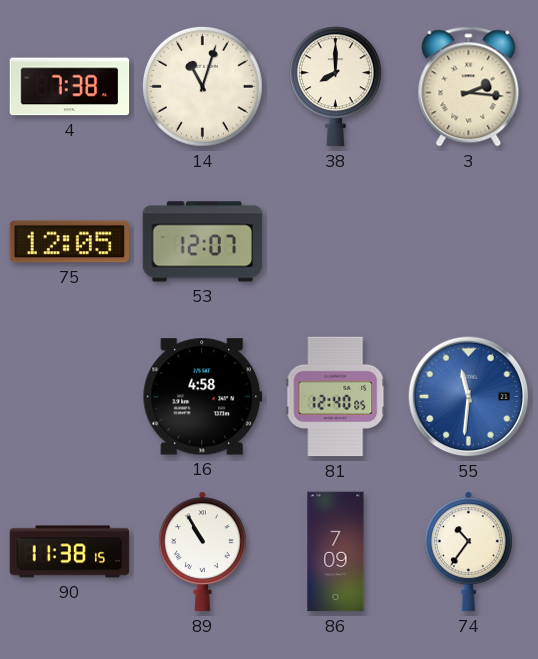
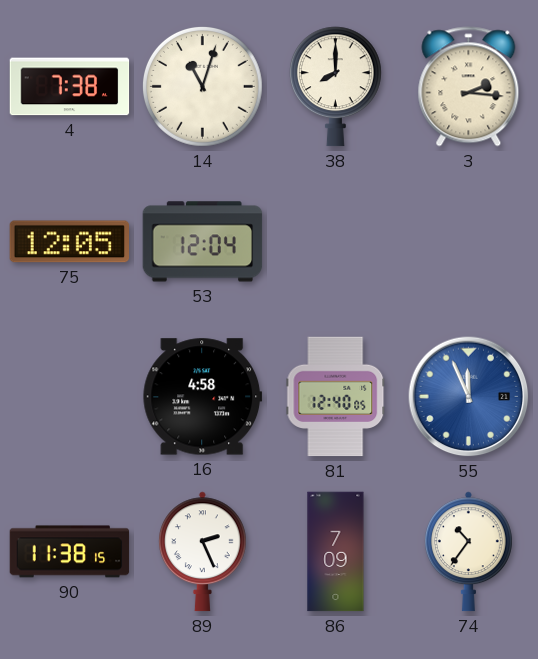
53: 12:07 -> 12:04
55: 11:31 -> 11:56
89: 10:55 -> 2:26
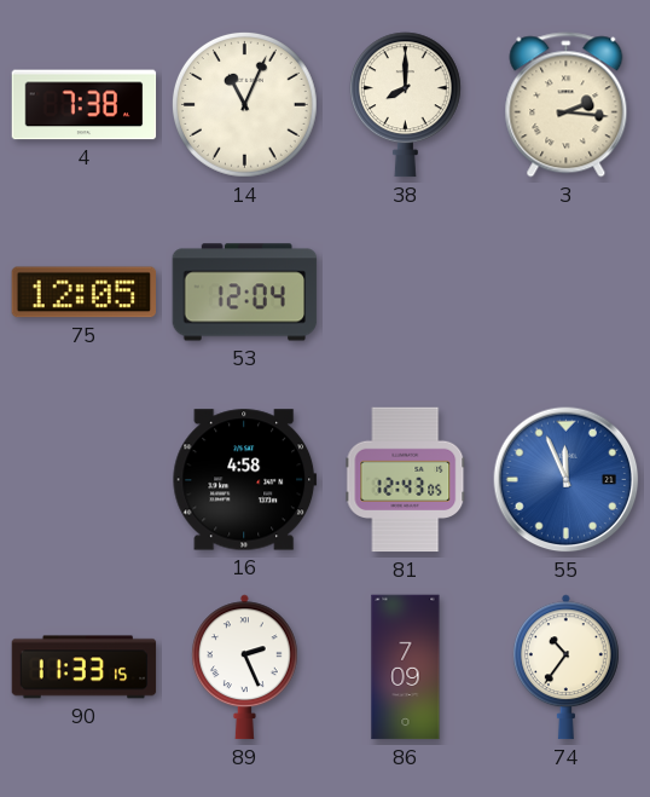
14: 11:03 -> 11:04
81: 12:40 -> 12:43
90: 11:38 -> 11:33
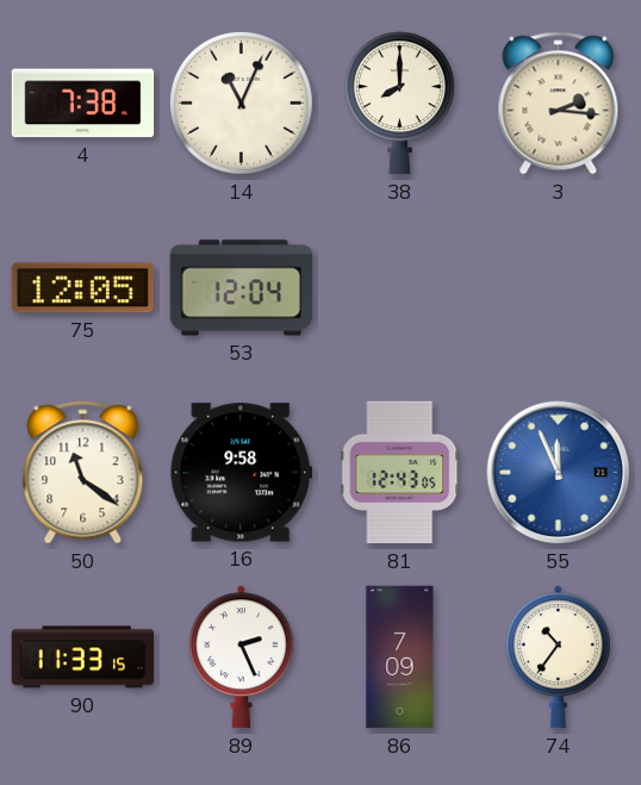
50: none -> 11:21
16: 4:58 -> 9:58
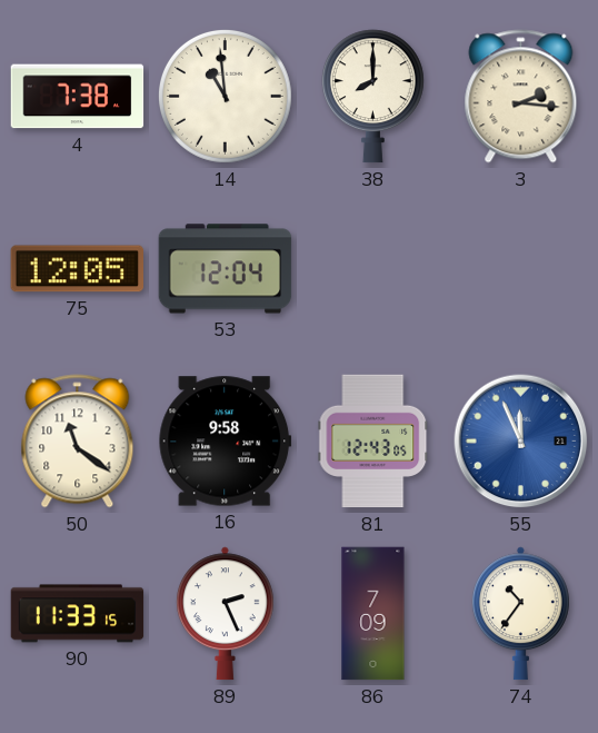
14: 11:04 -> 10:59
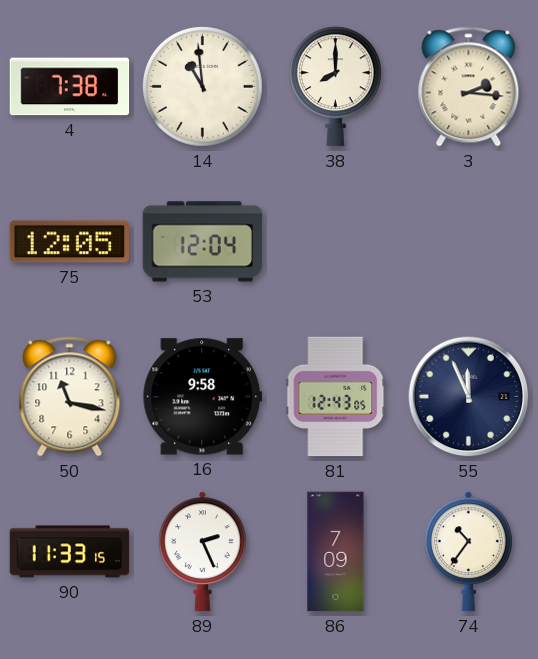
50: 11:21 -> 11:17
55 dial: blue -> navy
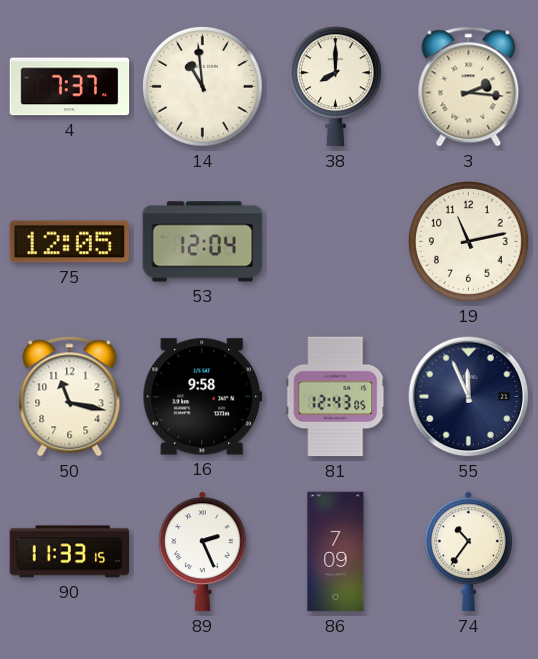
4: 7:38 -> 7:37
19: none -> 11:13
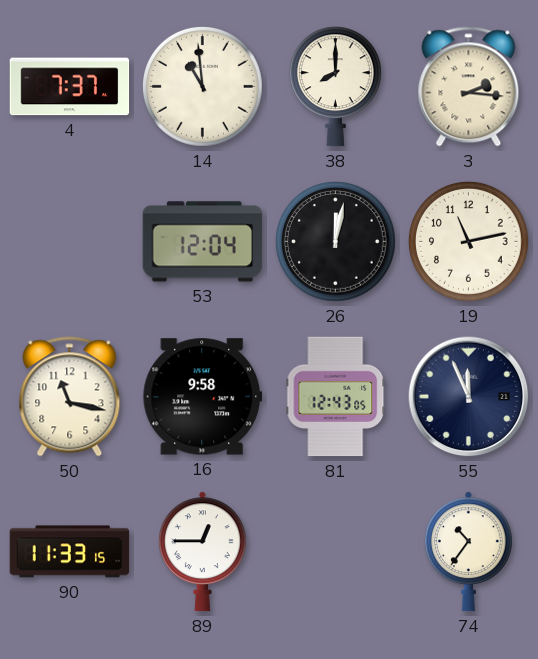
75: 12:05 -> none
26: none -> 12:02
89: 2:26 -> 12:45
86: 7:09 -> none
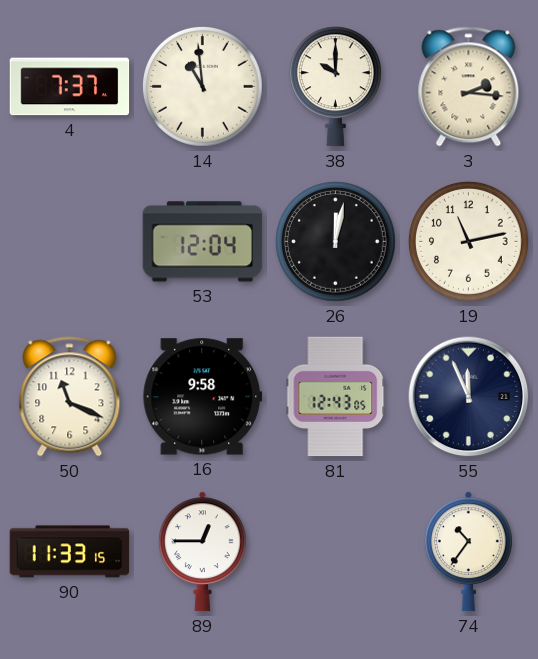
38: 8:00 -> 10:00
50: 11:17 -> 11:19
